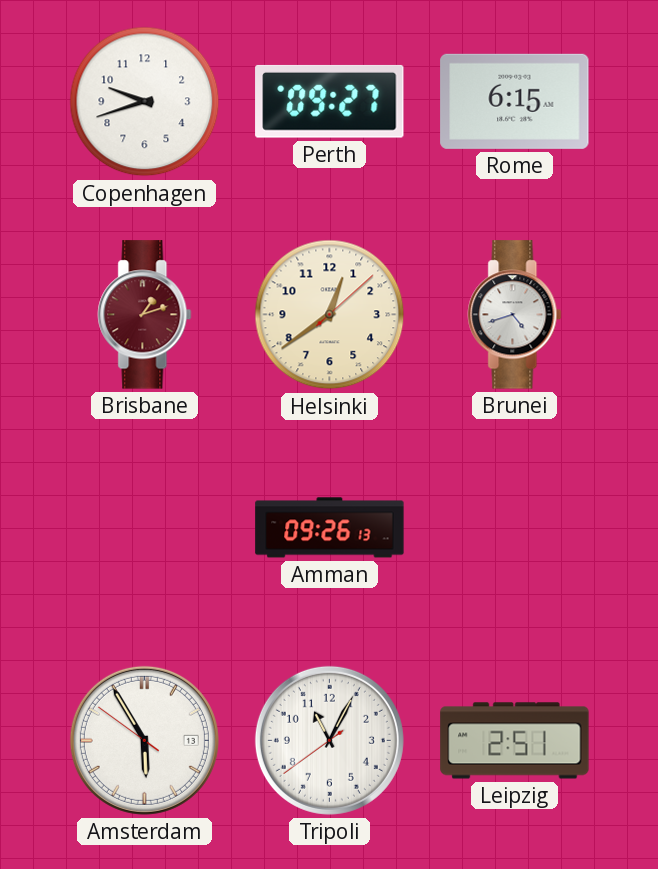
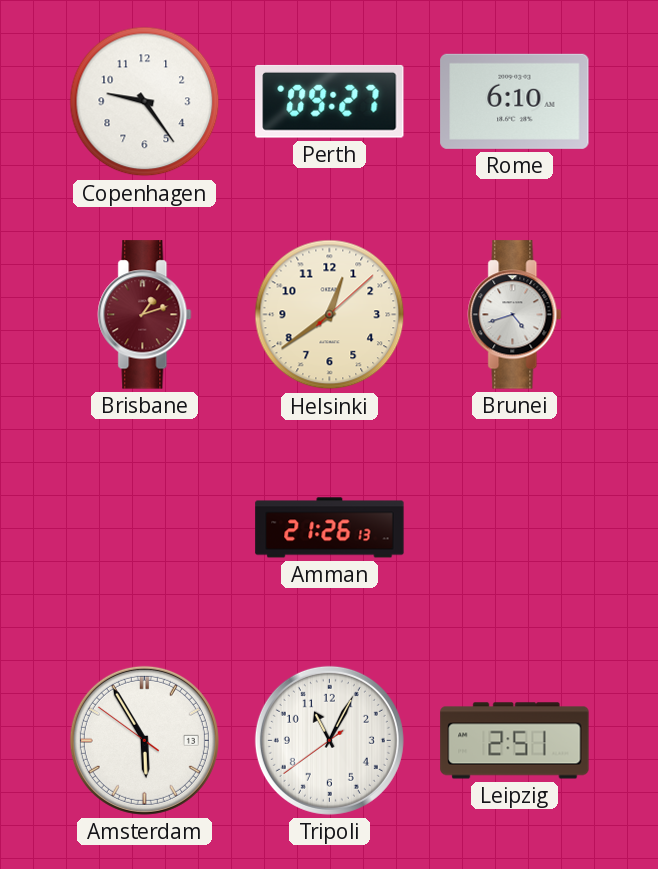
Copenhagen: 9:42 -> 9:24
Rome: 6:15 -> 6:10
Amman: 09:26 -> 21:26
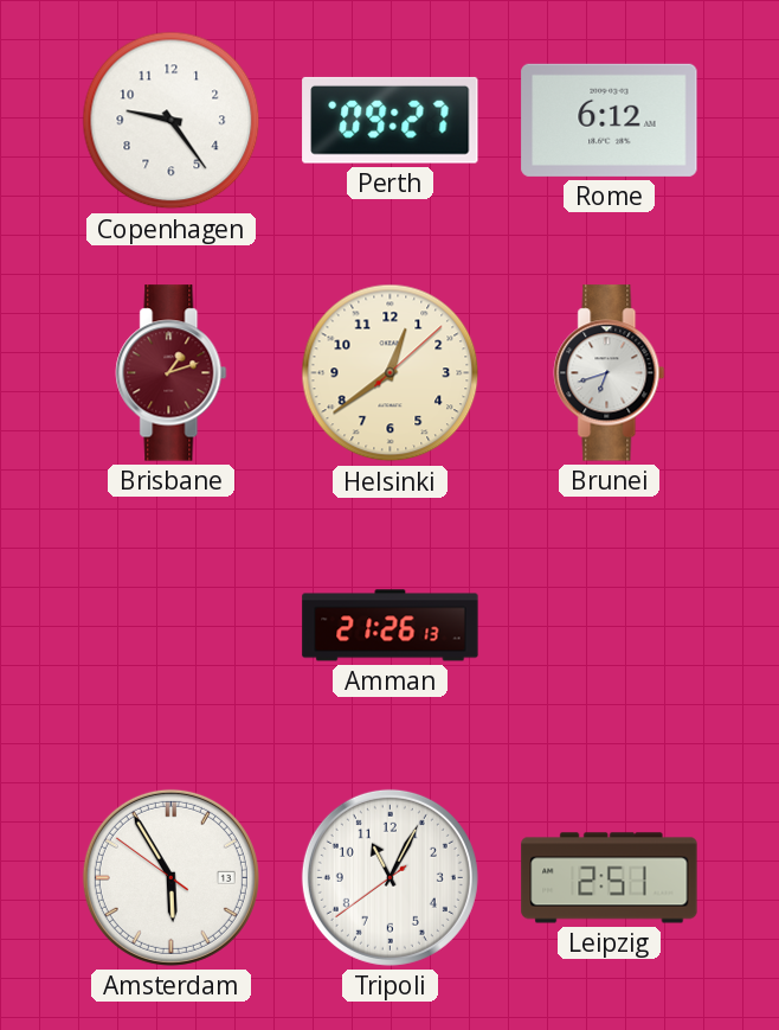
Rome: 6:10 -> 6:12
Brunei: 4:42 -> 6:42
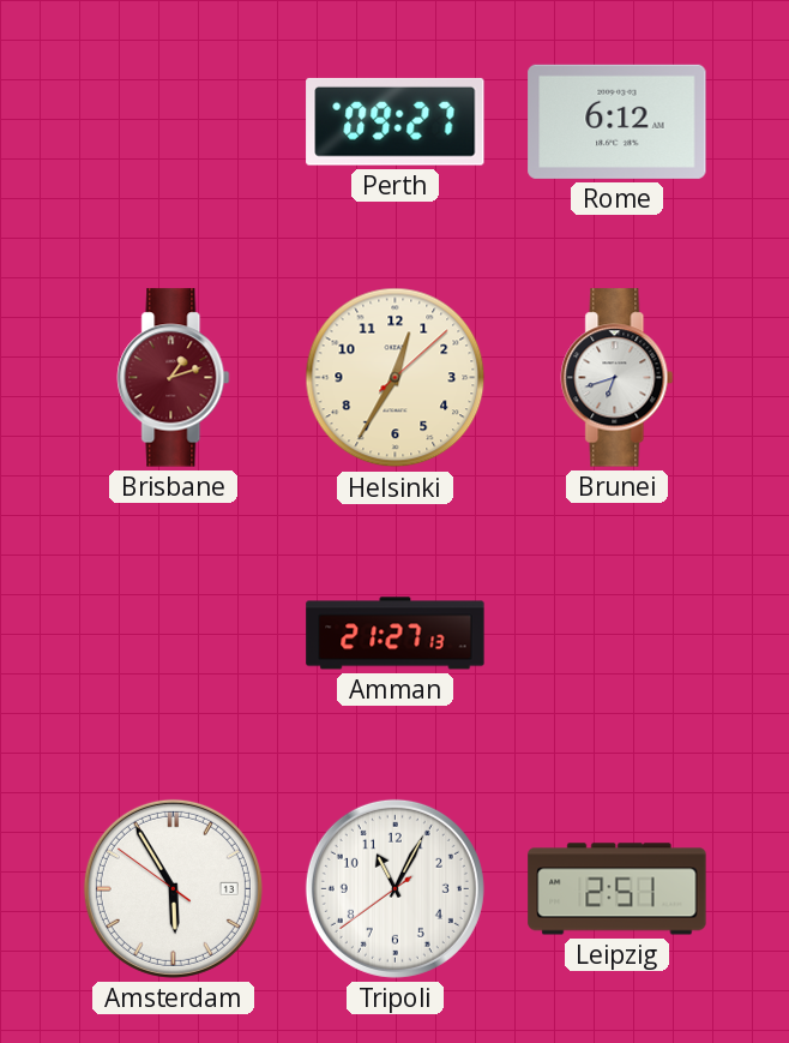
Copenhagen: 9:24 -> none
Helsinki: 12:39 -> 12:35
Amman: 21:26 -> 21:27
